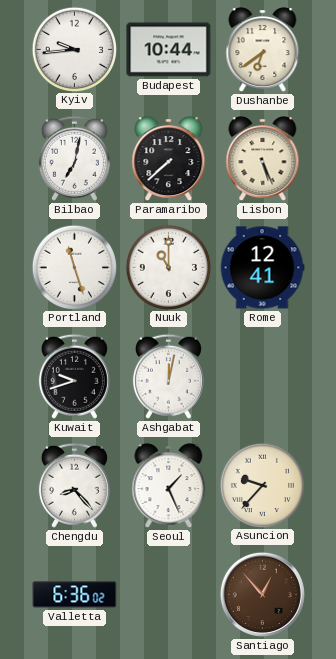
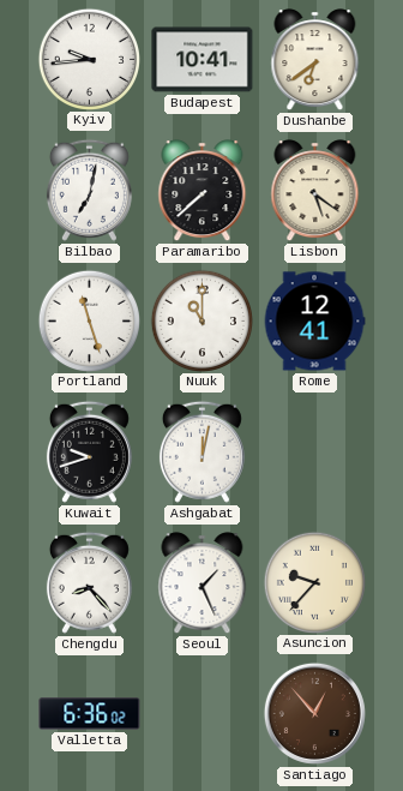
Budapest: 10:44 -> 10:41
Lisbon: 5:26 -> 5:21
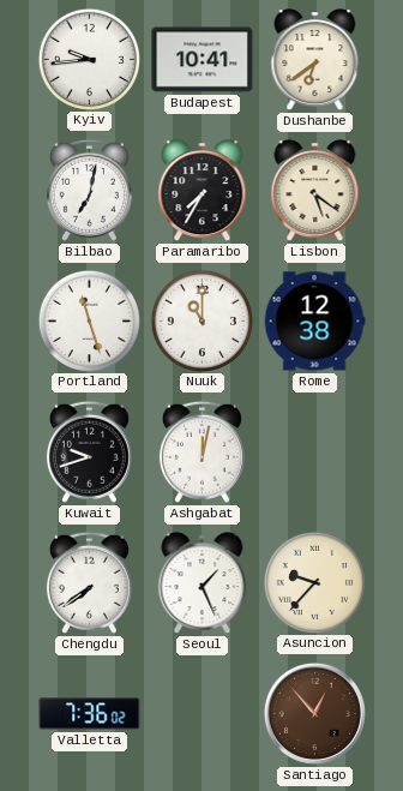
Paramaribo: 7:38 -> 7:35
Rome: 12:41 -> 12:38
Chengdu: 8:23 -> 7:39
Valletta: 6:36 -> 7:36
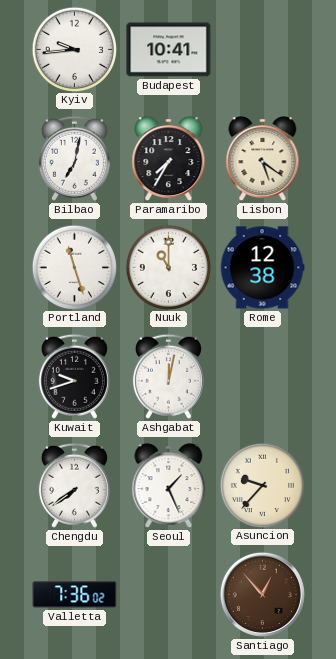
Dushanbe: 6:39 -> none
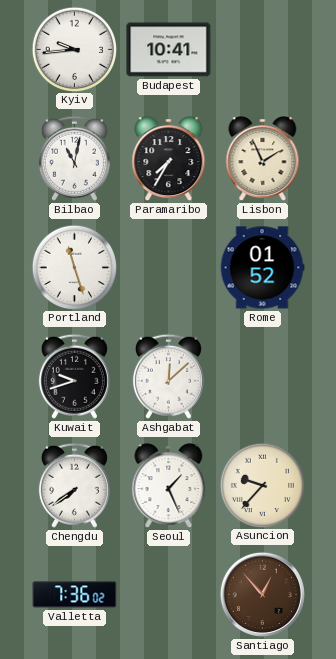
Bilbao: 7:02 -> 11:02
Lisbon: 5:21 -> 1:56
Nuuk: 11:00 -> none
Rome: 12:38 -> 01:52
Ashgabat: 12:02 -> 12:08
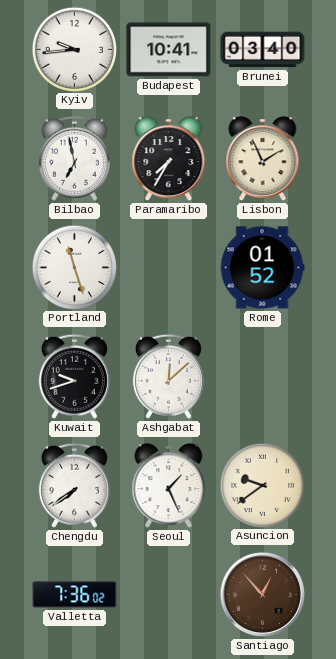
Brunei: none -> 03:40
Bilbao: 11:02 -> 6:58
Asuncion: 9:37 -> 9:39
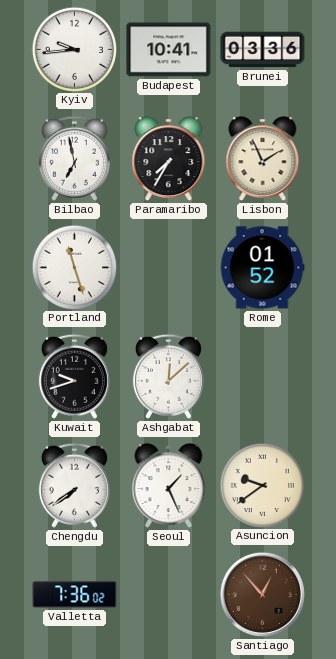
Brunei: 03:40 -> 03:36
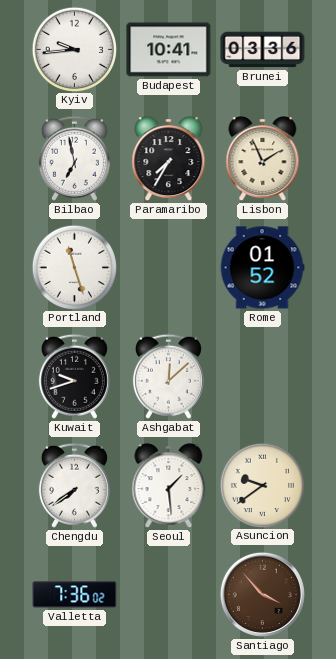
Seoul: 1:26 -> 1:29
Santiago: 12:53 -> 3:53
